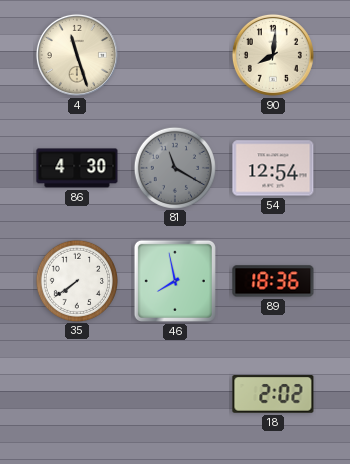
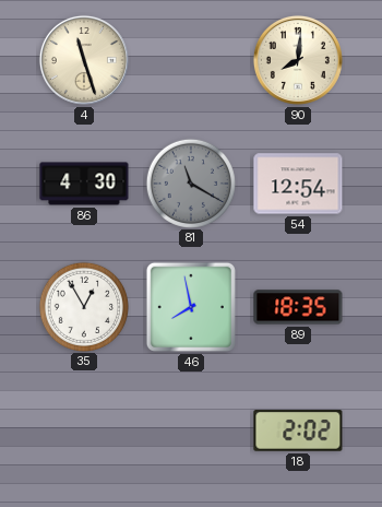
35: 7:39 -> 12:55
89: 18:36 -> 18:35
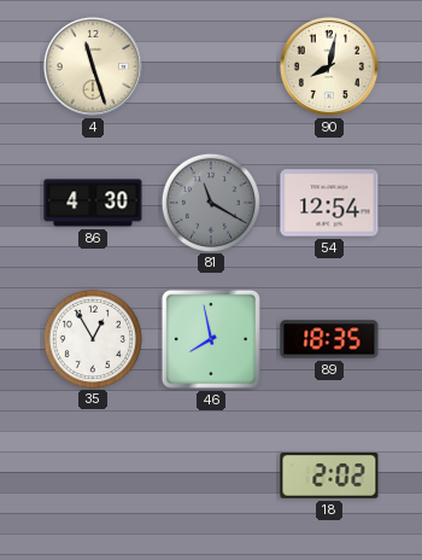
90: 8:01 -> 8:02
